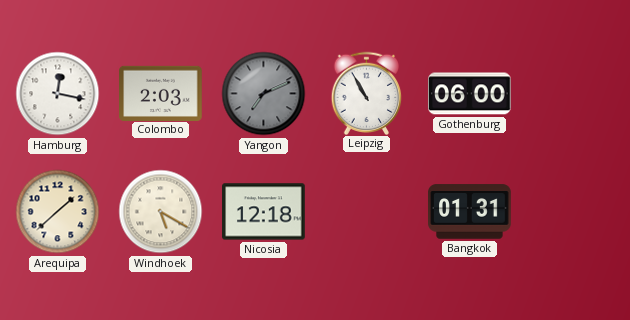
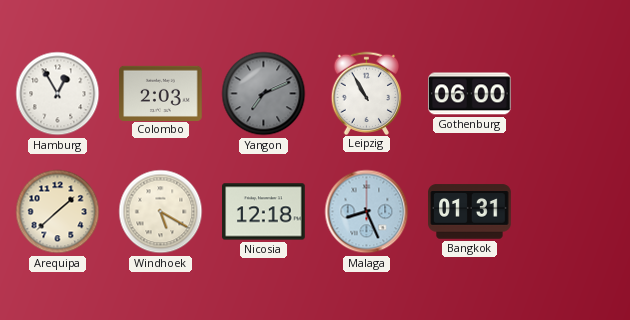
Hamburg: 12:17 -> 12:55
Malaga: none -> 8:26
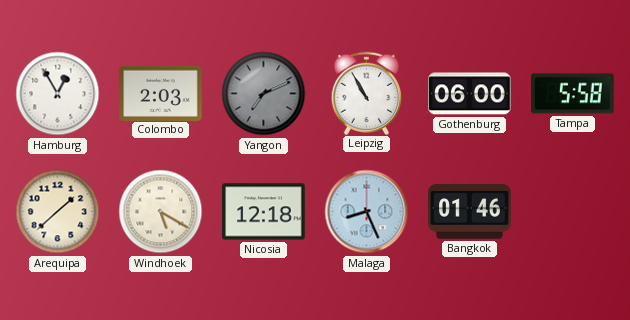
Tampa: none -> 5:58
Bangkok: 01:31 -> 01:46
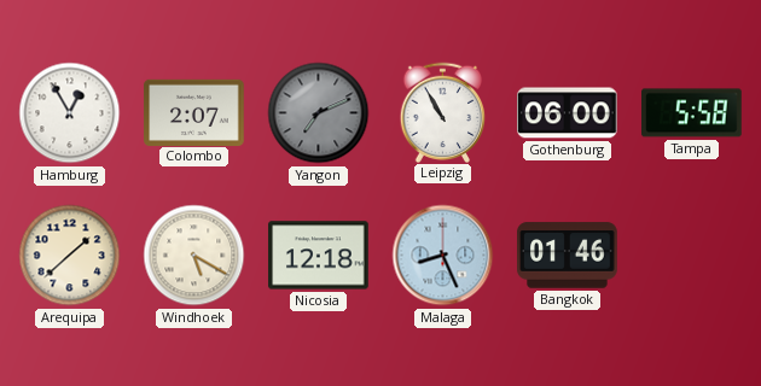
Colombo: 2:03 -> 2:07
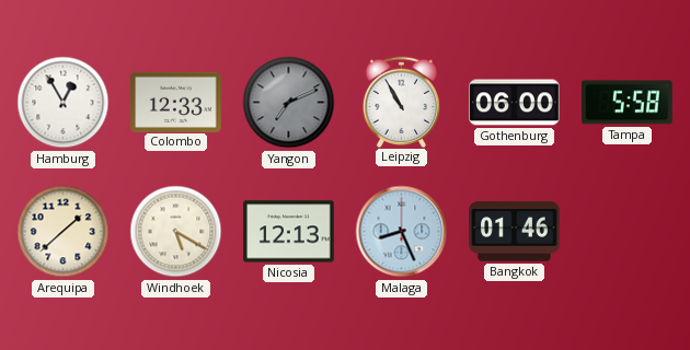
Colombo: 2:07 -> 12:33
Nicosia: 12:18 -> 12:13
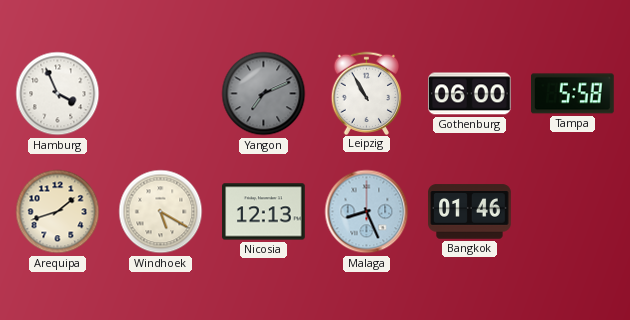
Hamburg: 12:55 -> 3:56
Colombo: 12:33 -> none
Arequipa: 1:38 -> 1:42
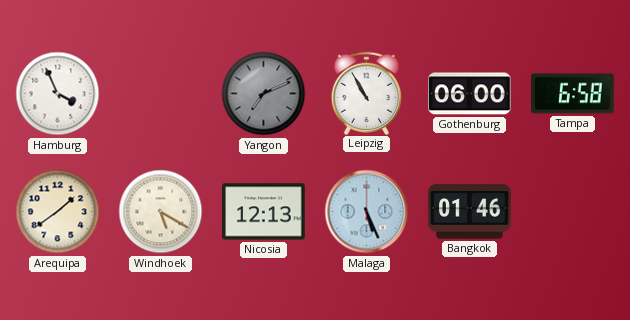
Tampa: 5:58 -> 6:58
Arequipa: 1:42 -> 1:39
Malaga: 8:26 -> 5:26
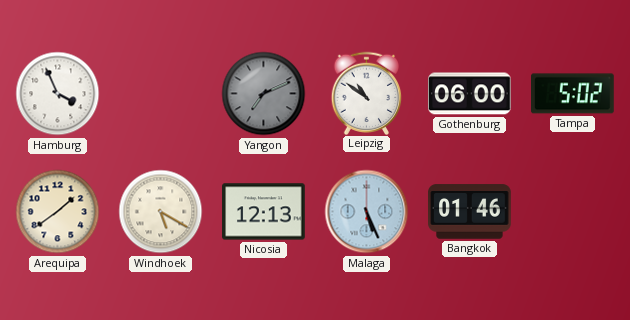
Leipzig: 10:55 -> 10:51
Tampa: 6:58 -> 5:02
